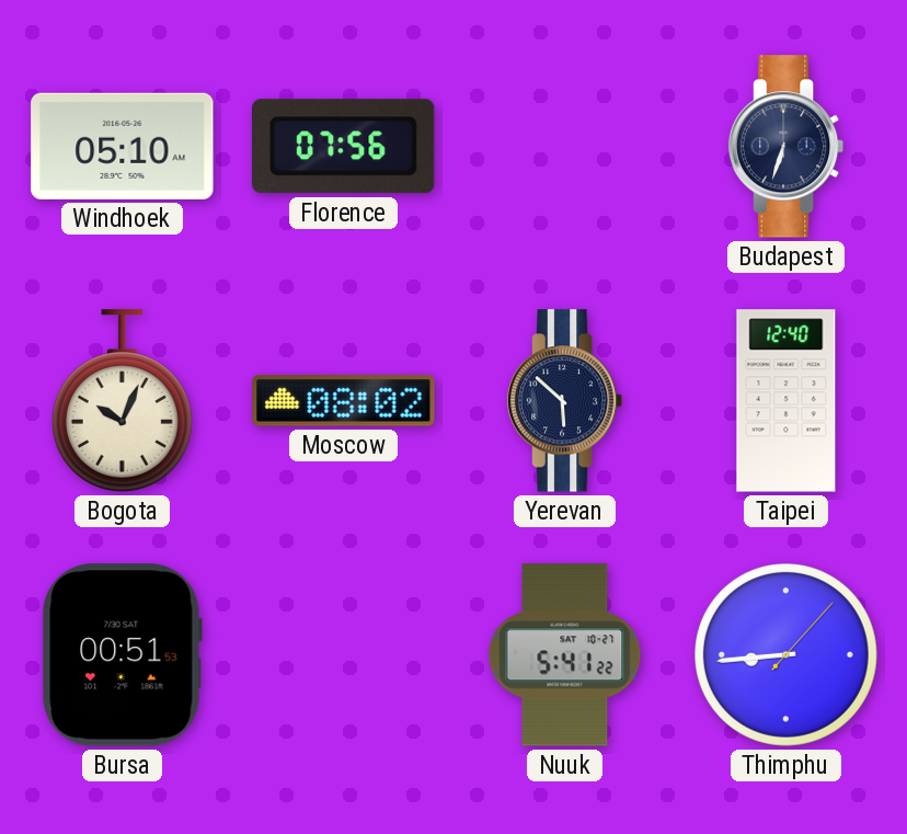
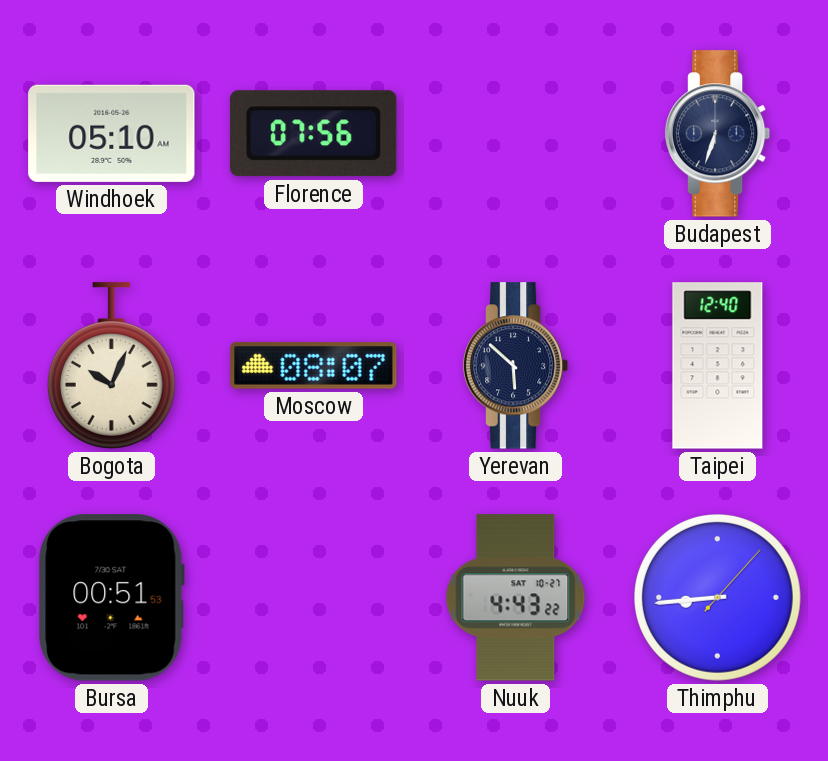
Moscow: 08:02 -> 08:07
Nuuk: 5:41 -> 4:43
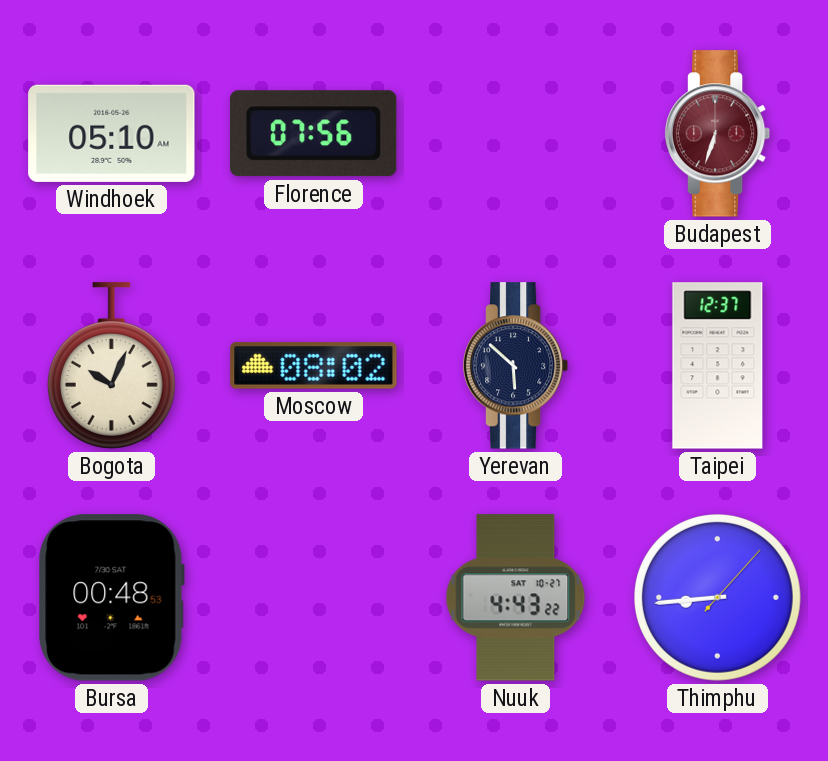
Budapest dial: navy -> burgundy
Moscow: 08:07 -> 08:02
Taipei: 12:40 -> 12:37
Bursa: 00:51 -> 00:48
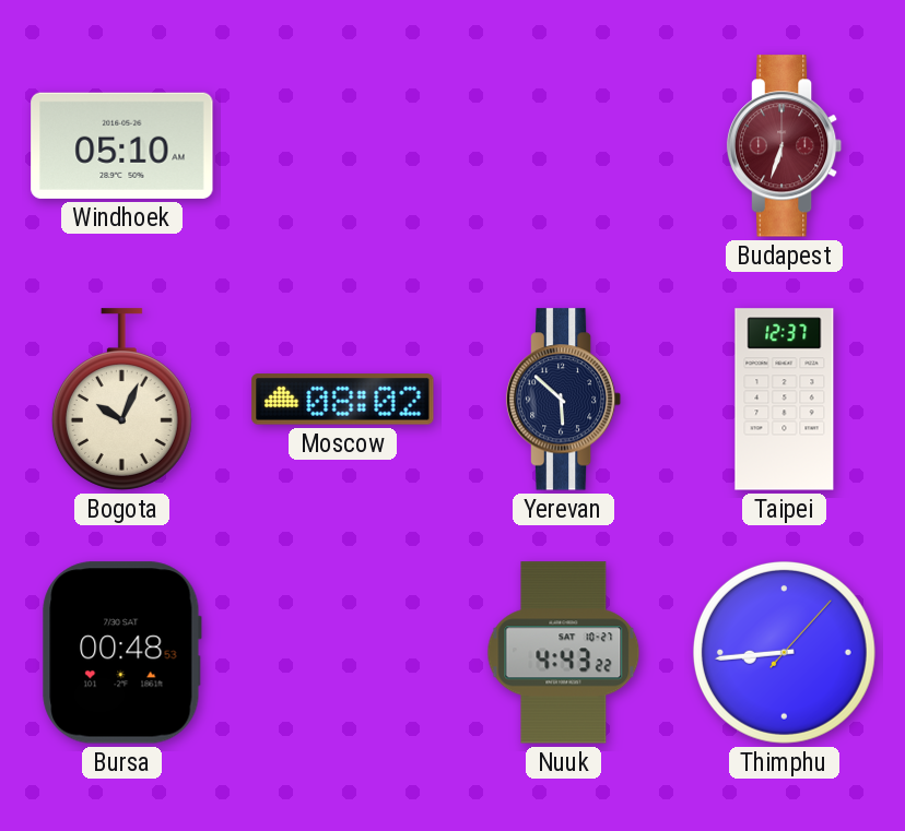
Florence: 07:56 -> none
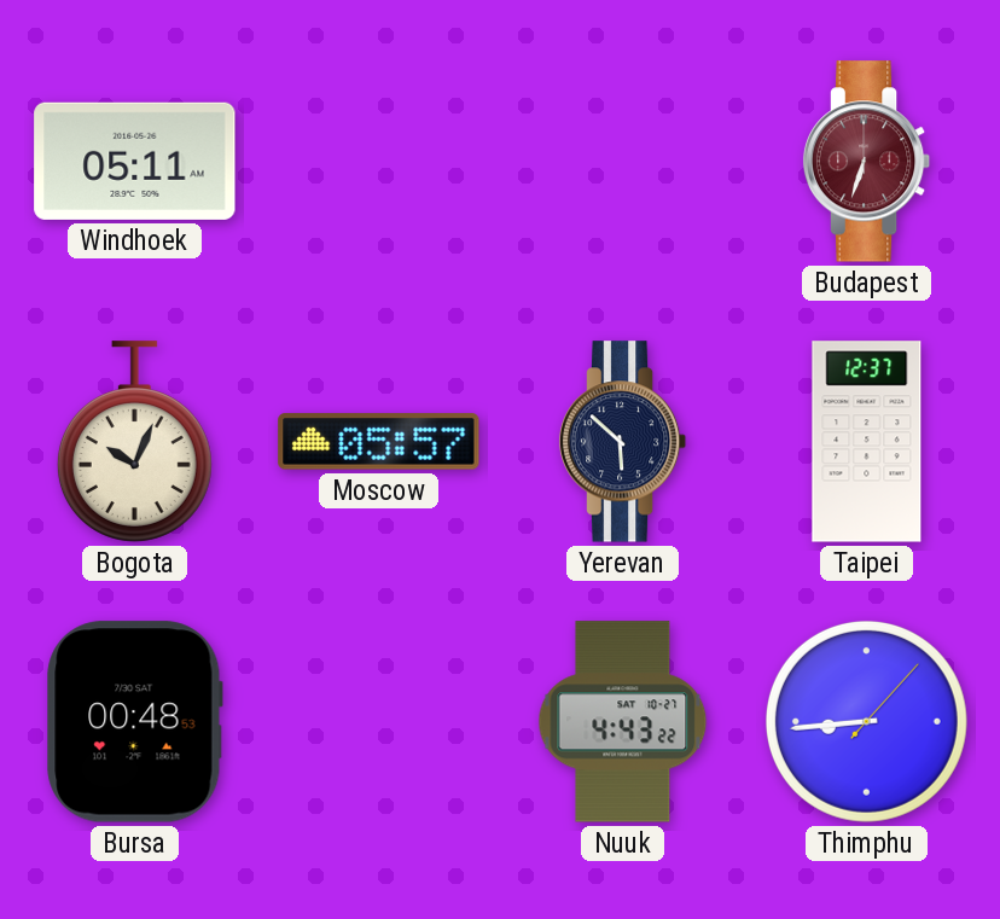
Windhoek: 05:10 -> 05:11
Moscow: 08:02 -> 05:57
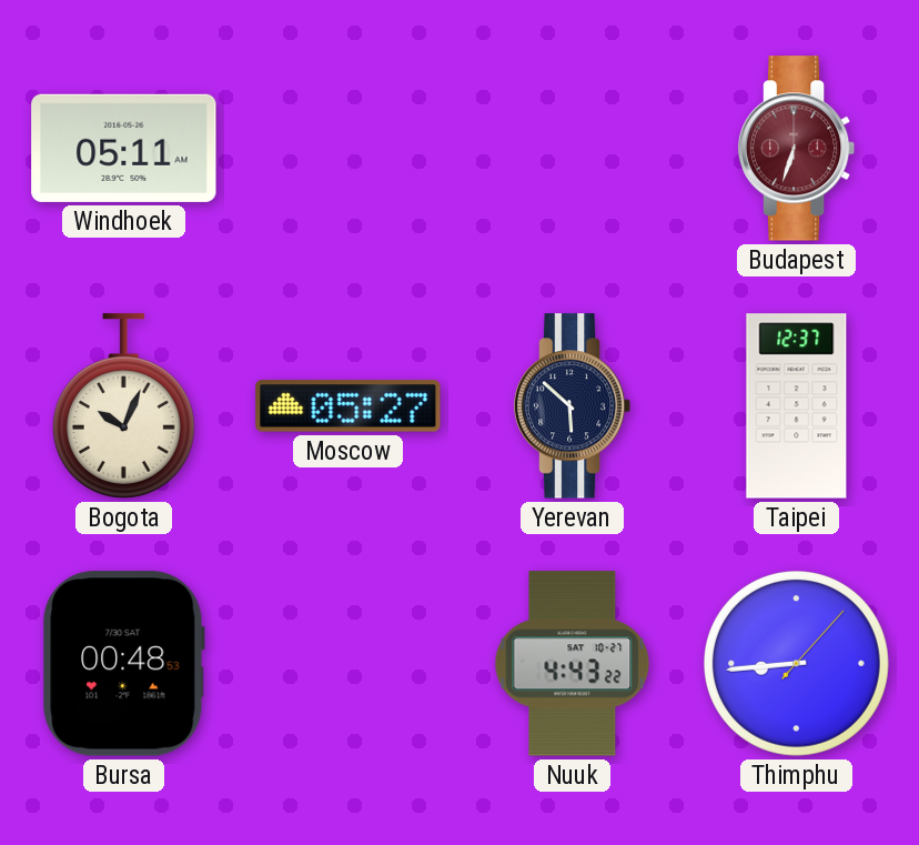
Moscow: 05:57 -> 05:27
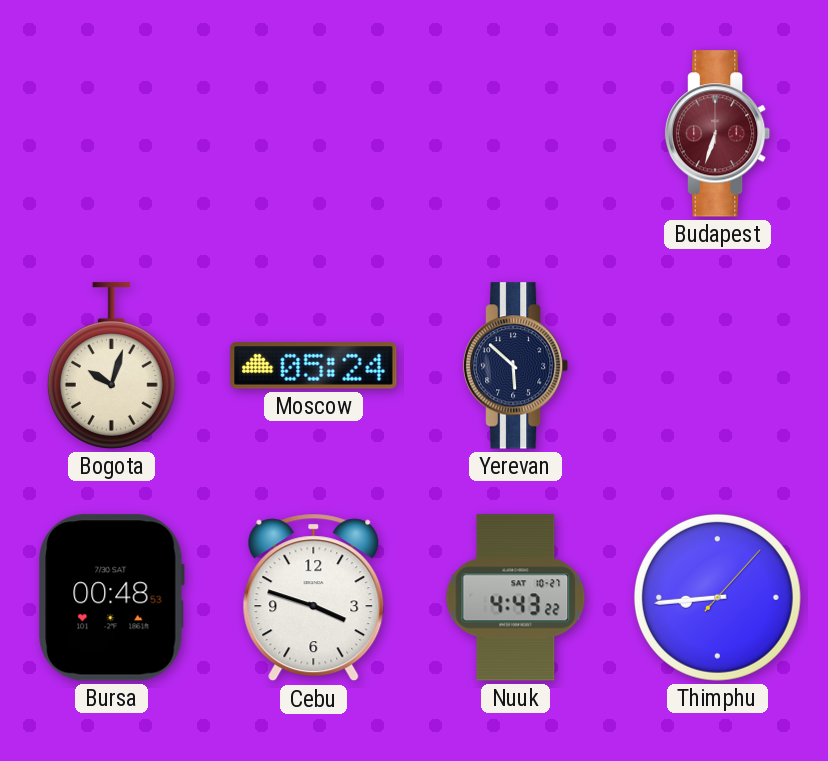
Windhoek: 05:11 -> none
Bogota: 10:04 -> 10:03
Moscow: 05:27 -> 05:24
Taipei: 12:37 -> none
Cebu: none -> 3:48
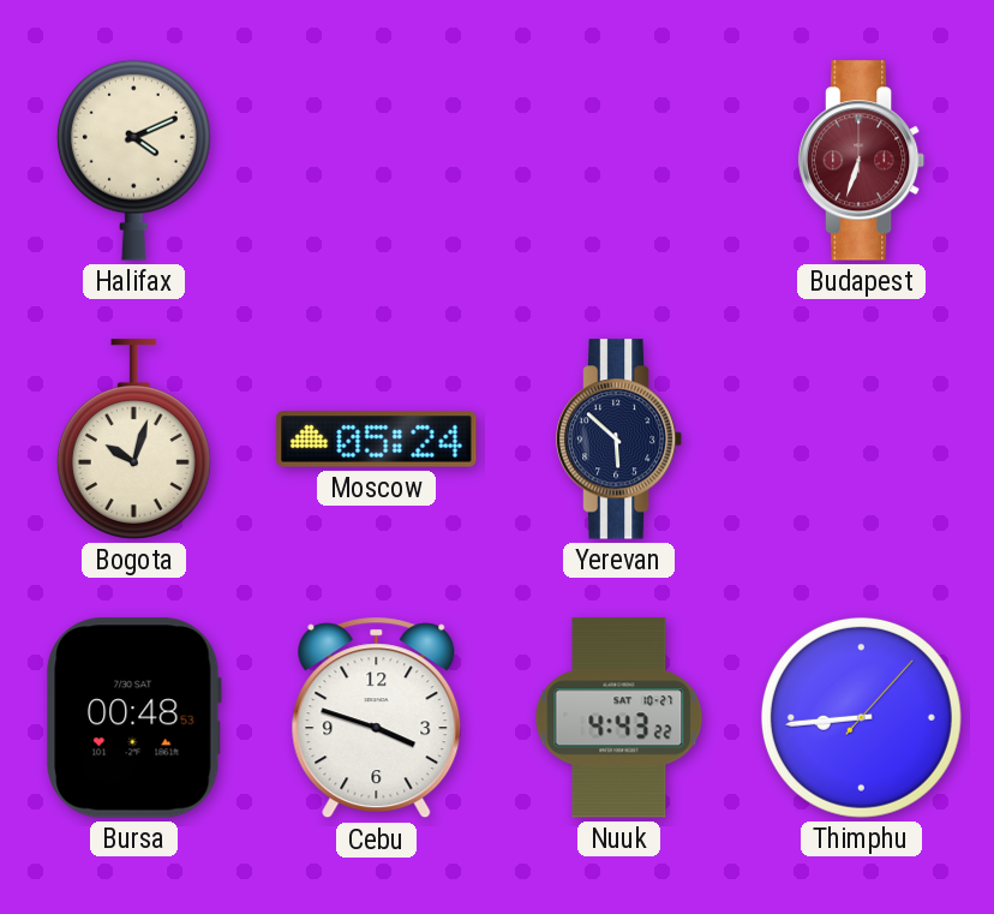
Halifax: none -> 4:11
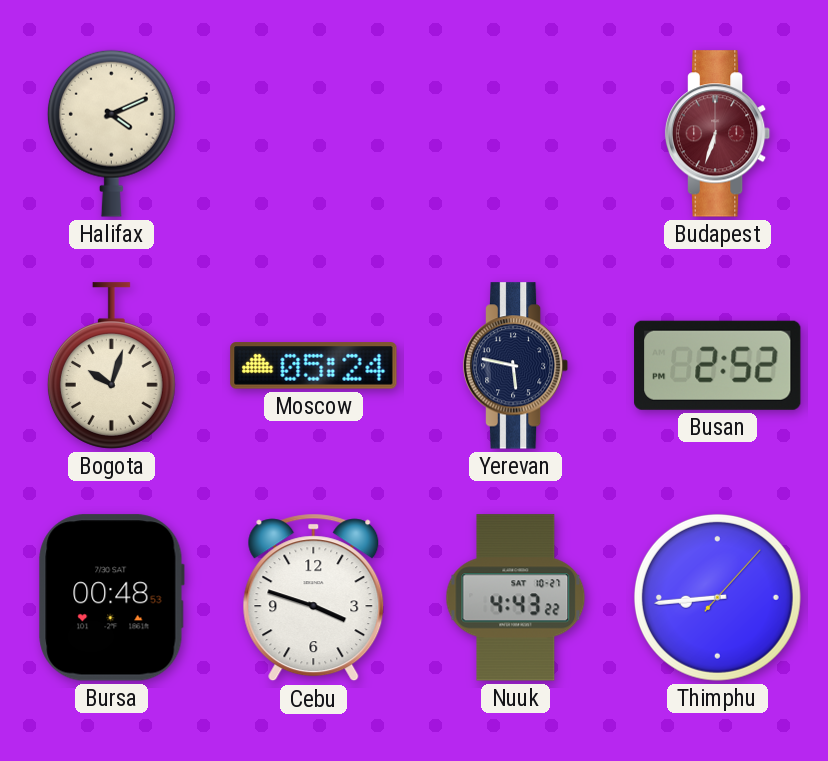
Yerevan: 5:52 -> 5:47
Busan: none -> 2:52
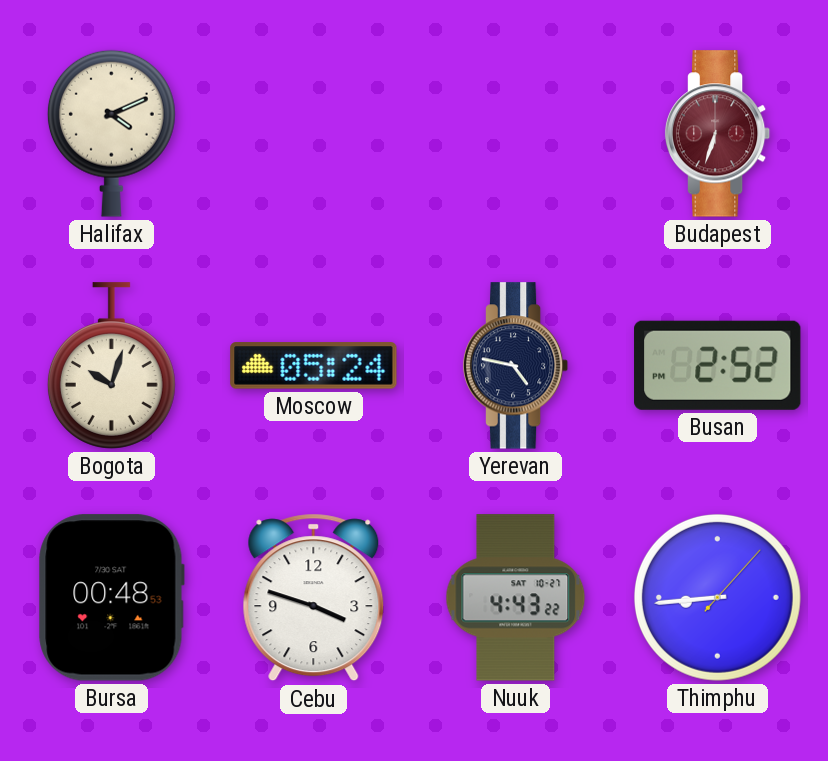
Yerevan: 5:47 -> 4:47
